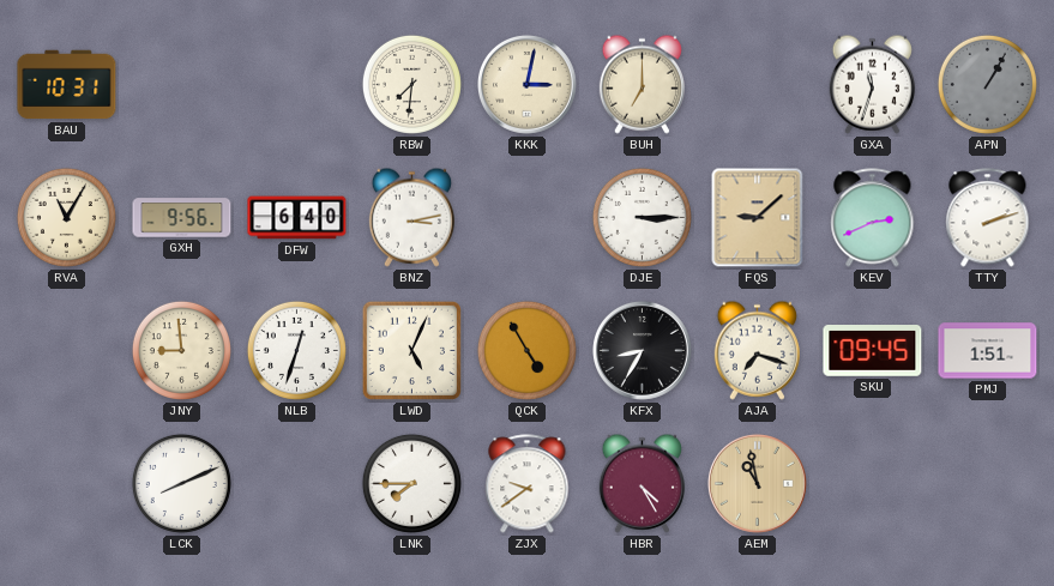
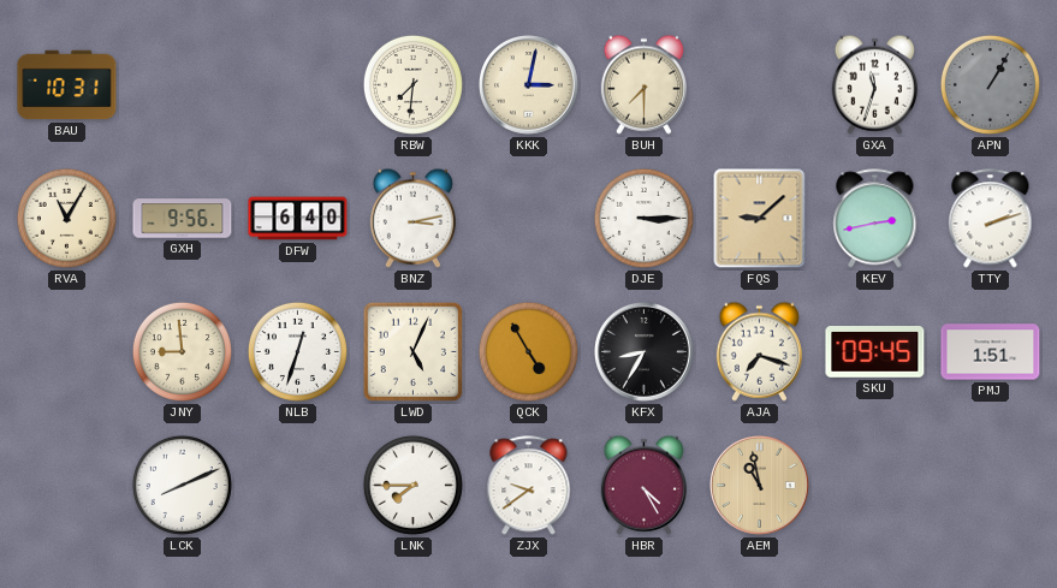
BUH: 7:00 -> 7:30
KEV: 2:41 -> 2:43
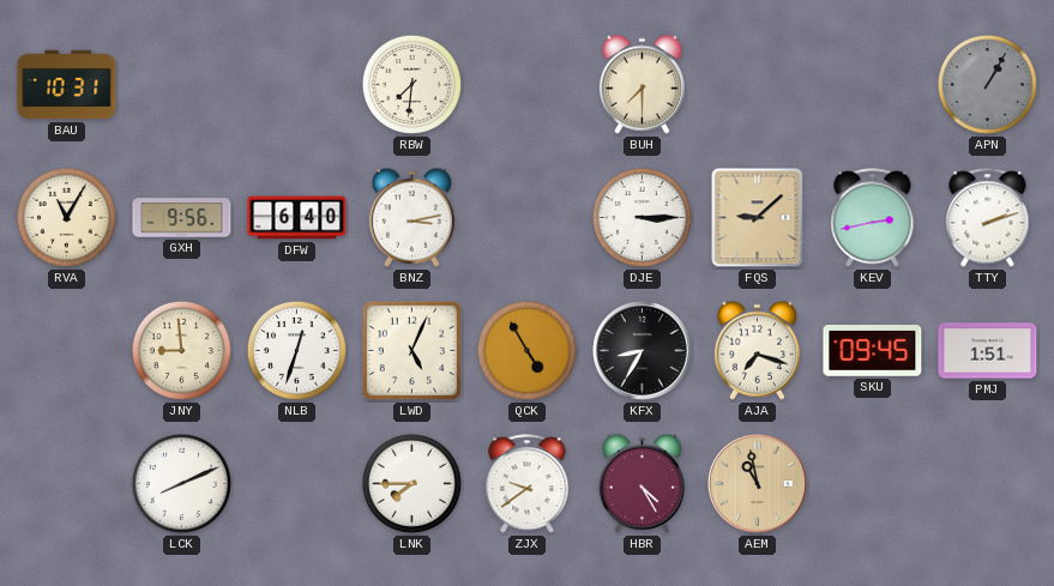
KKK: 3:02 -> none
GXA: 11:33 -> none
